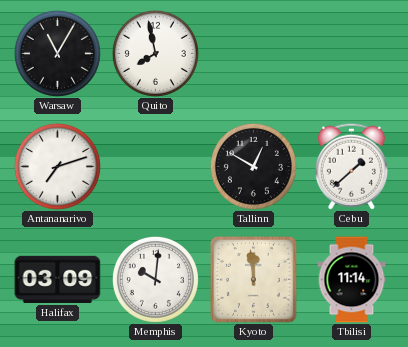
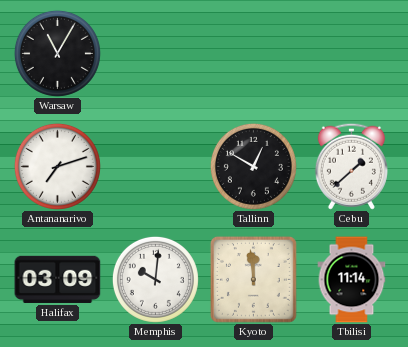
Quito: 7:58 -> none
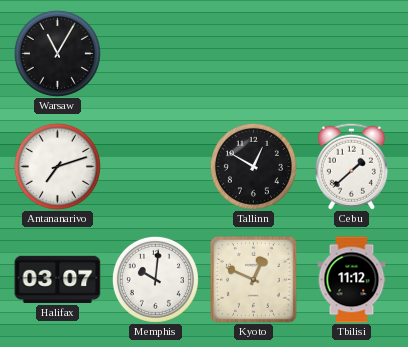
Halifax: 03:09 -> 03:07
Kyoto: 11:59 -> 12:49
Tbilisi: 11:14 -> 11:12
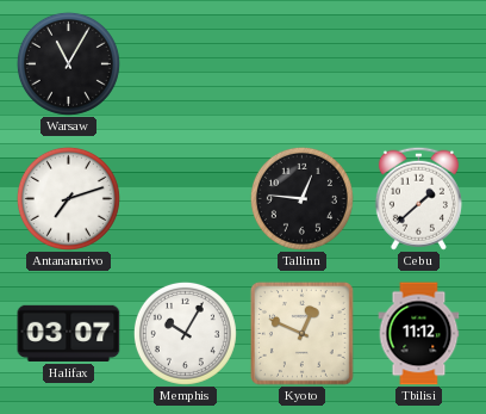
Tallinn: 12:50 -> 12:46
Memphis: 10:01 -> 10:05
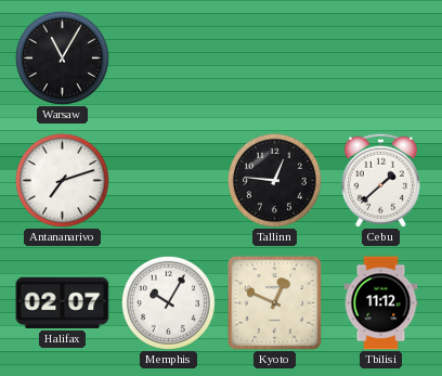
Halifax: 03:07 -> 02:07
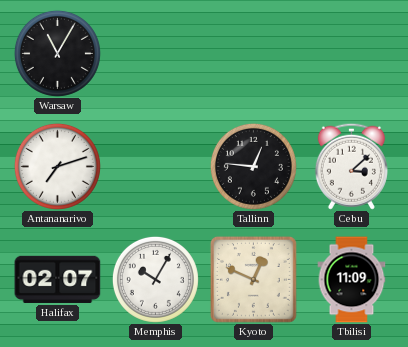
Cebu: 1:38 -> 3:08
Tbilisi: 11:12 -> 11:09
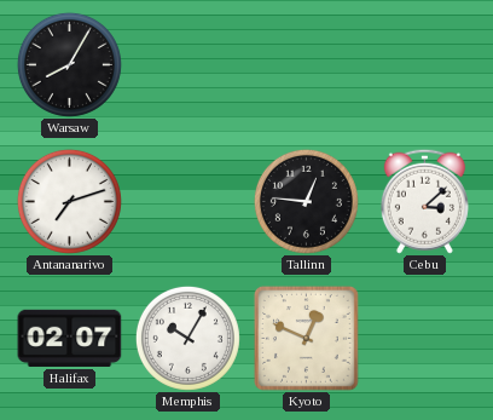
Warsaw: 11:05 -> 8:05
Tbilisi: 11:09 -> none
